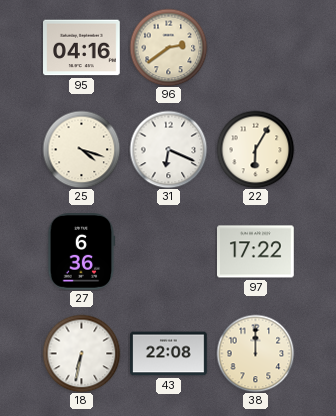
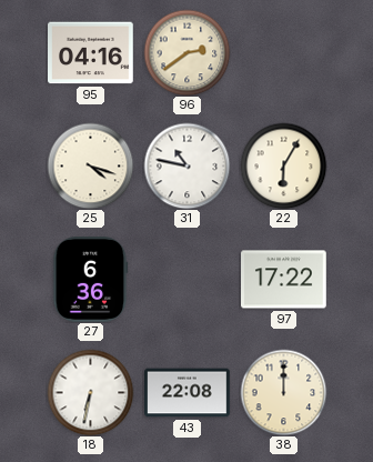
31: 6:19 -> 10:47
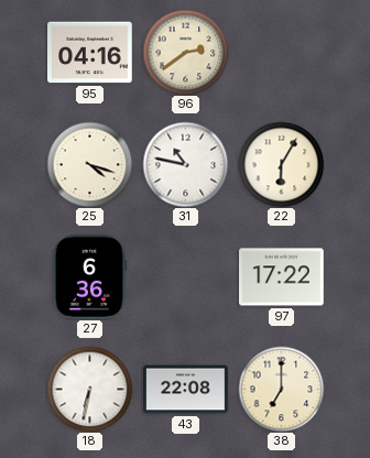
38: 12:00 -> 7:00
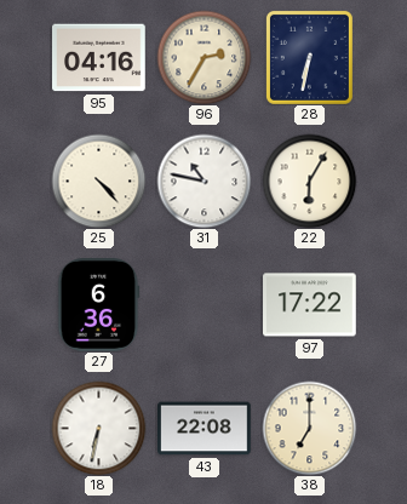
96: 2:39 -> 2:35
28: none -> 6:32
25: 4:18 -> 4:23
